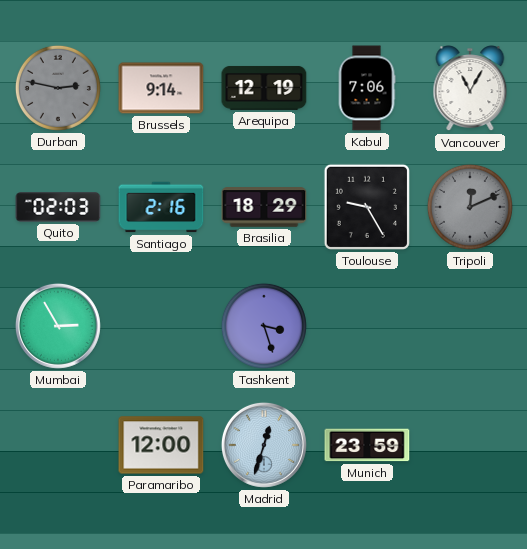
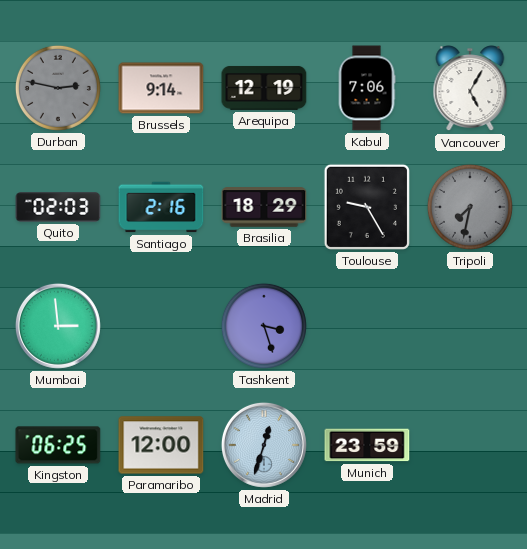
Vancouver: 11:05 -> 5:05
Tripoli: 12:11 -> 7:32
Mumbai: 2:55 -> 2:59
Kingston: none -> 06:25
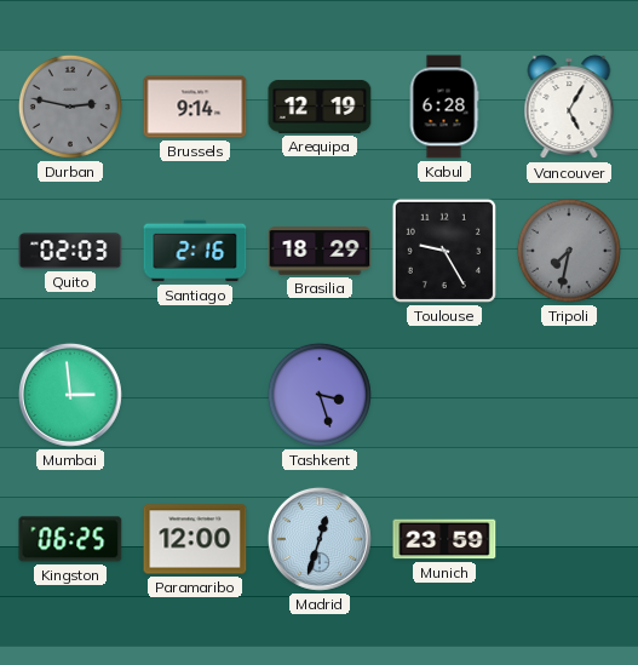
Kabul: 7:06 -> 6:28
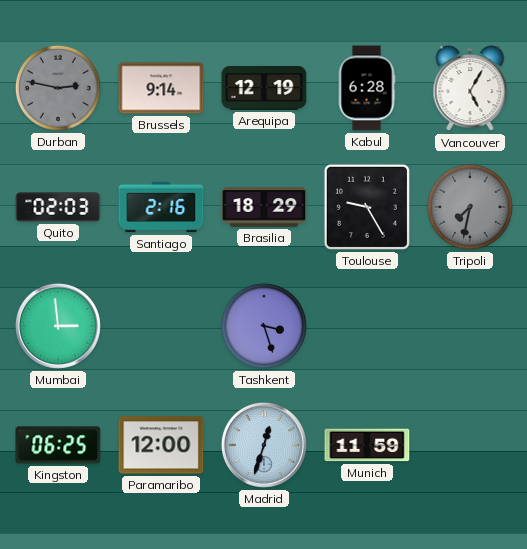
Munich: 23:59 -> 11:59
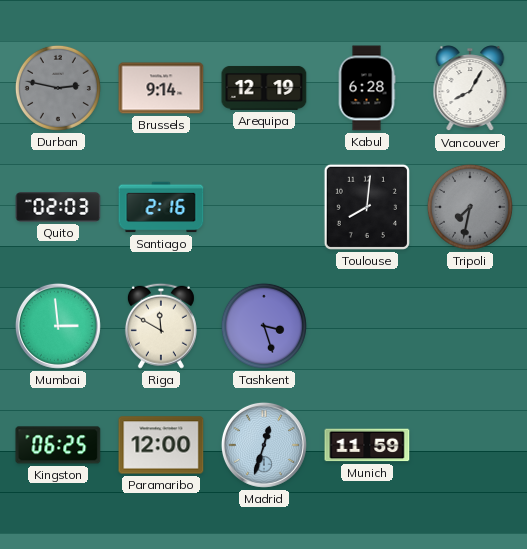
Vancouver: 5:05 -> 8:05
Brasilia: 18:29 -> none
Toulouse: 9:25 -> 8:01
Riga: none -> 11:50
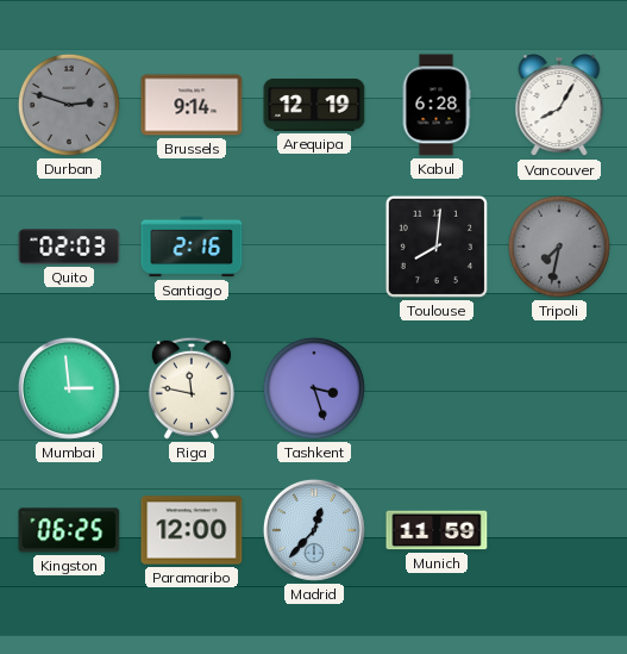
Durban: 2:47 -> 2:48
Riga: 11:50 -> 11:47
Madrid: 12:33 -> 12:37
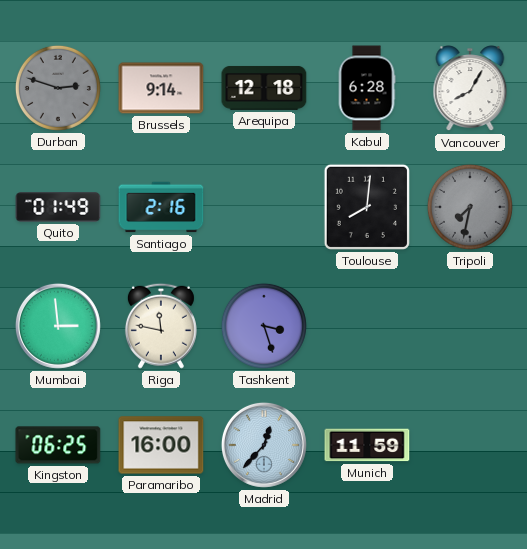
Arequipa: 12:19 -> 12:18
Quito: 02:03 -> 01:49
Paramaribo: 12:00 -> 16:00
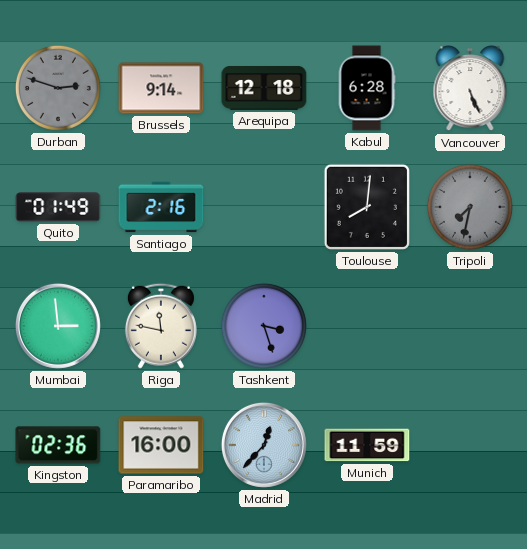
Vancouver: 8:05 -> 5:26
Kingston: 06:25 -> 02:36
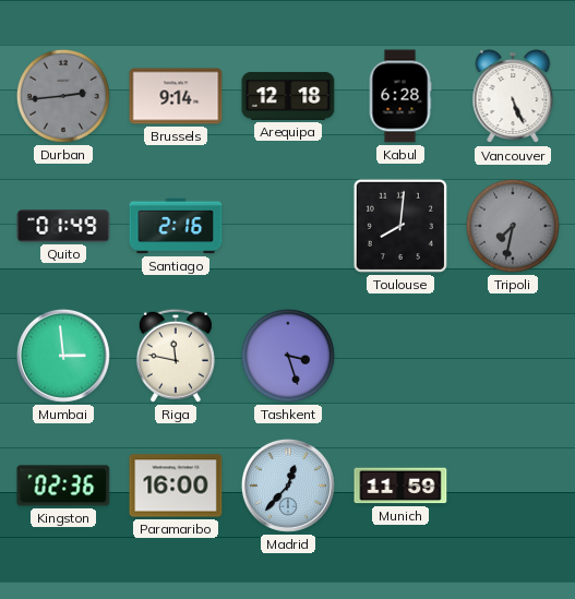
Durban: 2:48 -> 2:44
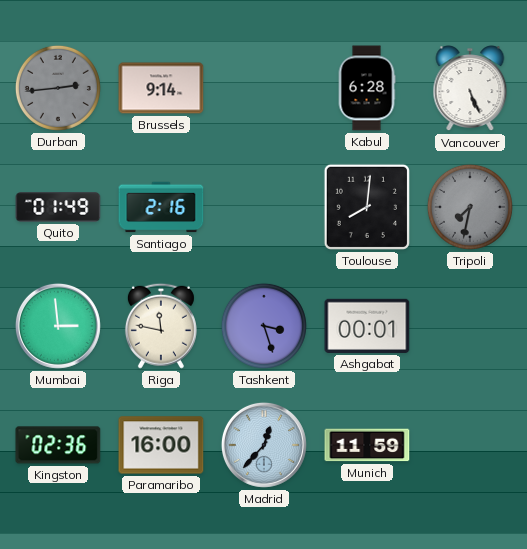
Arequipa: 12:18 -> none
Ashgabat: none -> 00:01
